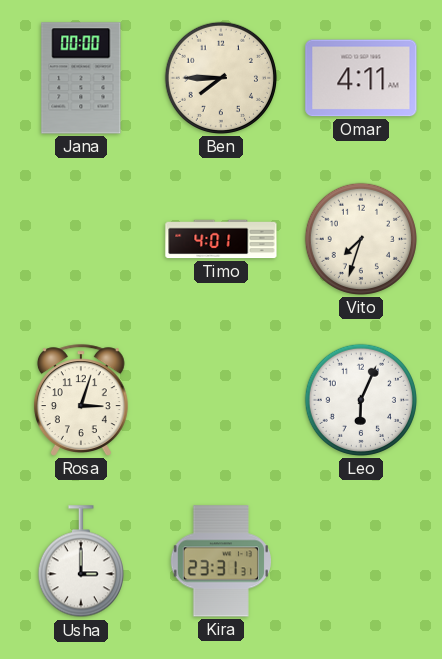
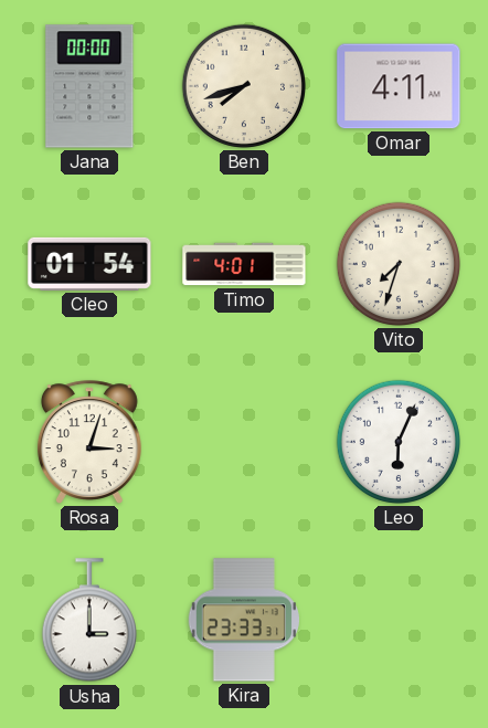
Ben: 7:45 -> 7:42
Cleo: none -> 01:54
Kira: 23:31 -> 23:33
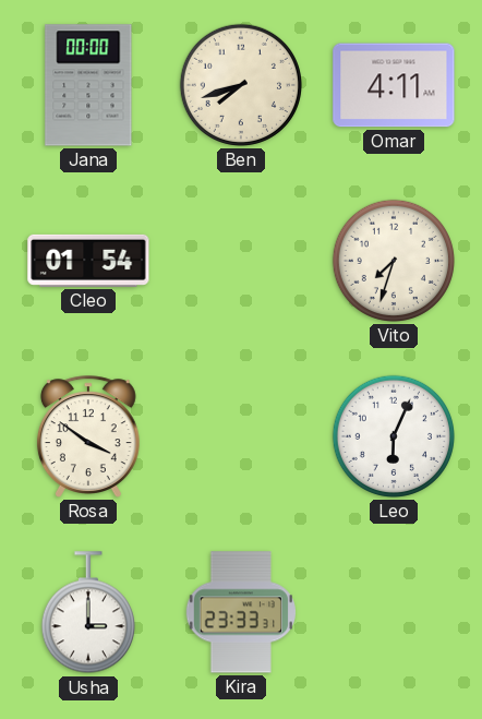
Timo: 4:01 -> none
Rosa: 3:03 -> 3:51
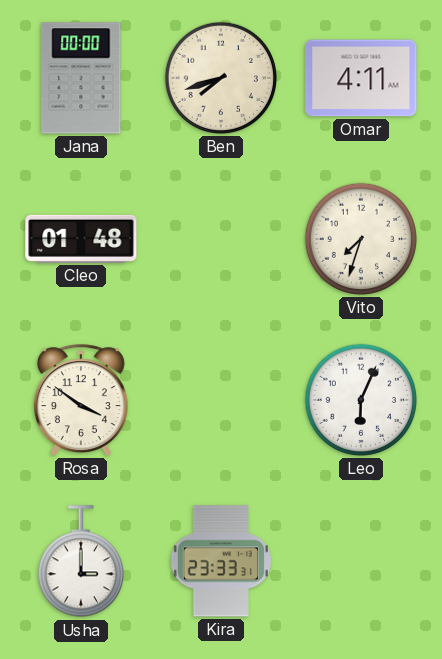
Cleo: 01:54 -> 01:48
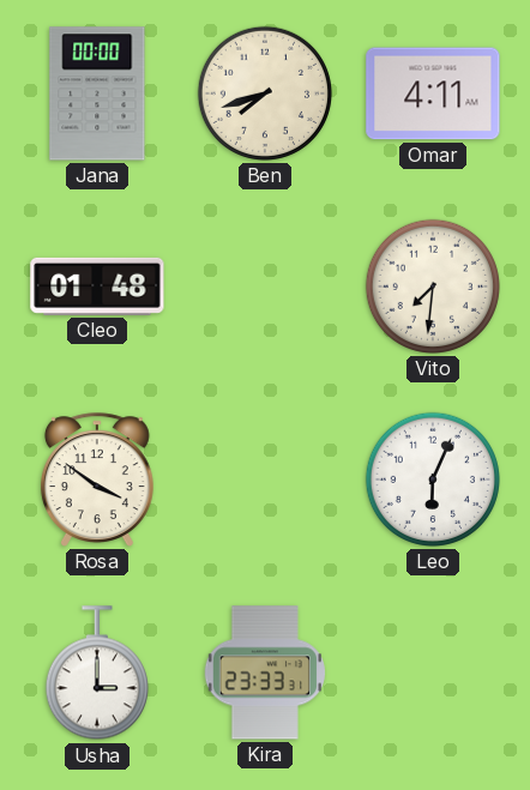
Vito: 7:33 -> 7:31
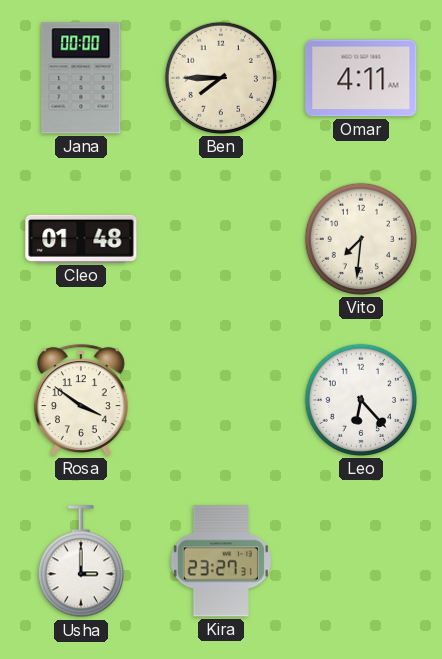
Ben: 7:42 -> 7:45
Leo: 6:04 -> 6:23
Kira: 23:33 -> 23:27
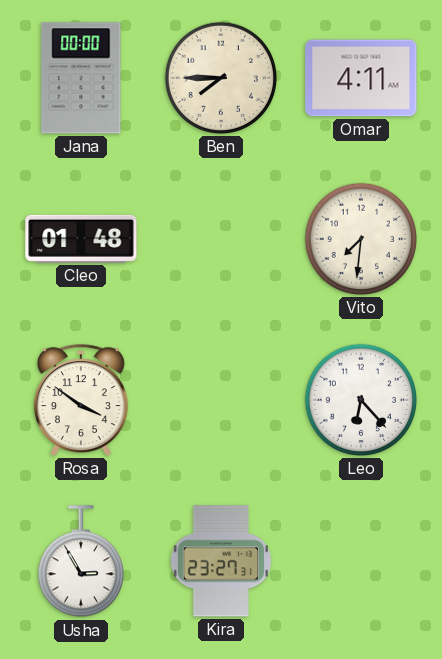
Usha: 3:00 -> 2:55
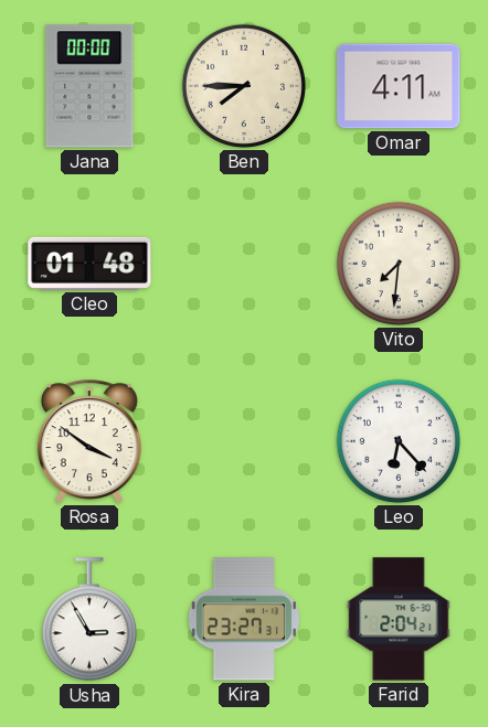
Farid: none -> 2:04
